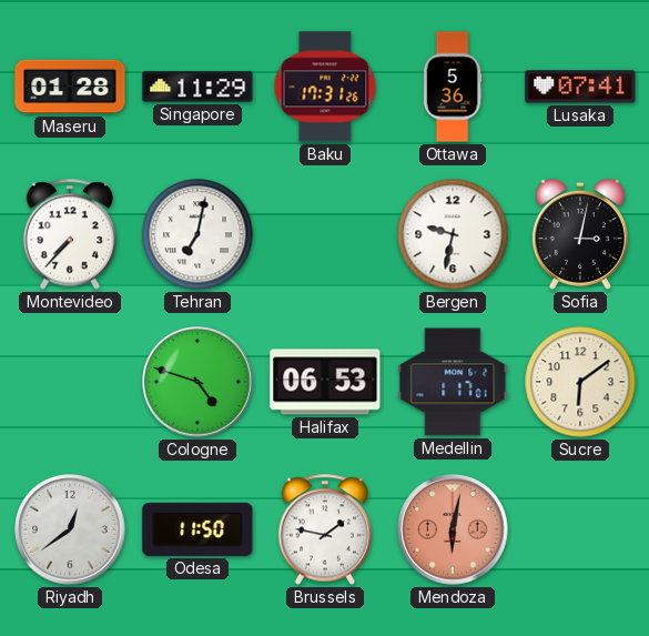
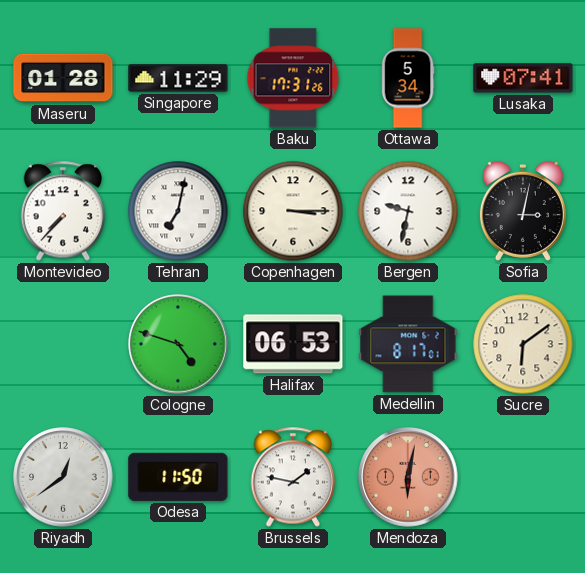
Ottawa: 5:36 -> 5:34
Copenhagen: none -> 3:15
Medellin: 1:17 -> 8:17
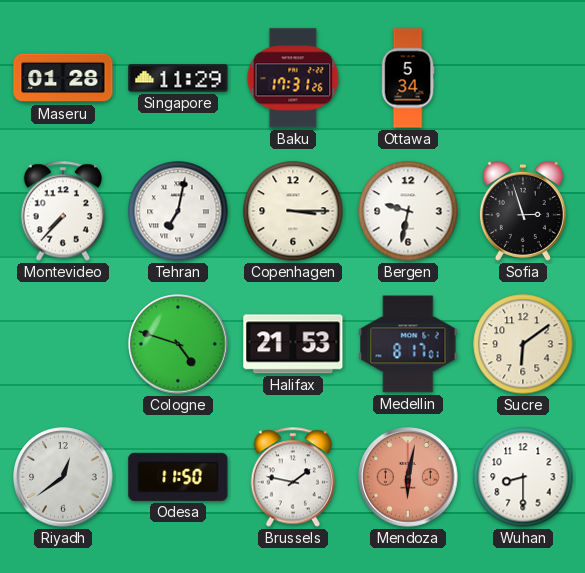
Lusaka: 07:41 -> none
Sofia: 3:02 -> 2:57
Halifax: 06:53 -> 21:53
Wuhan: none -> 8:30
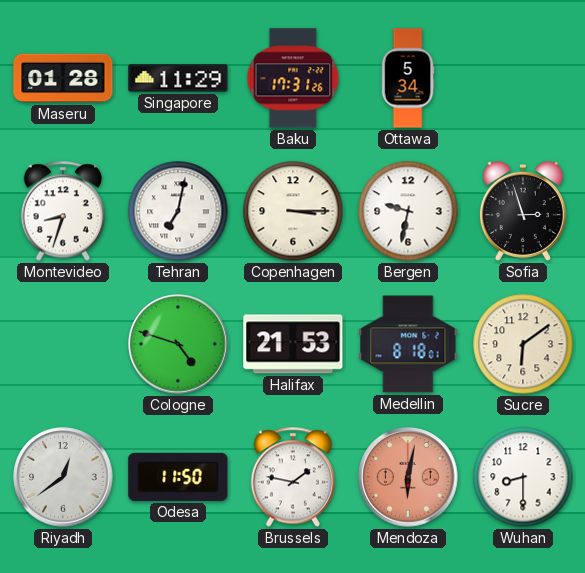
Montevideo: 7:37 -> 8:33
Medellin: 8:17 -> 8:18
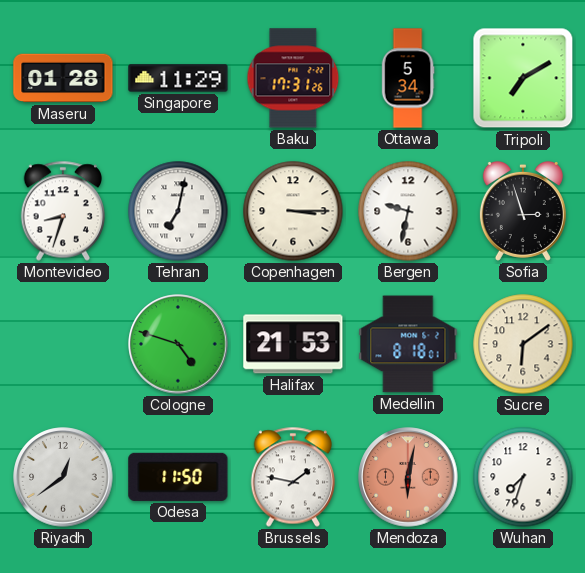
Tripoli: none -> 7:10
Wuhan: 8:30 -> 7:33
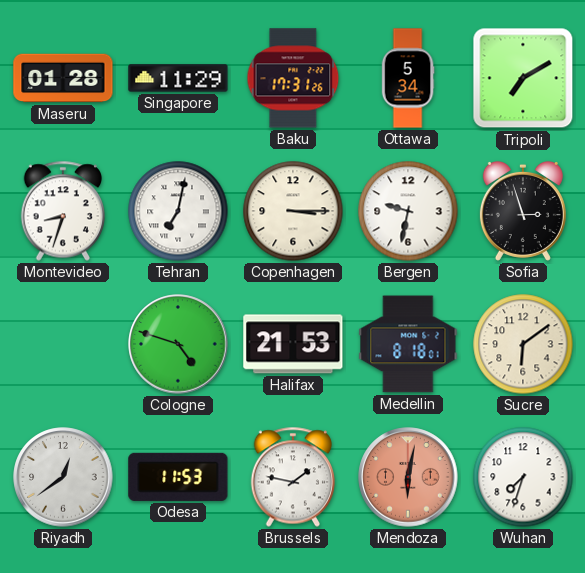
Odesa: 11:50 -> 11:53
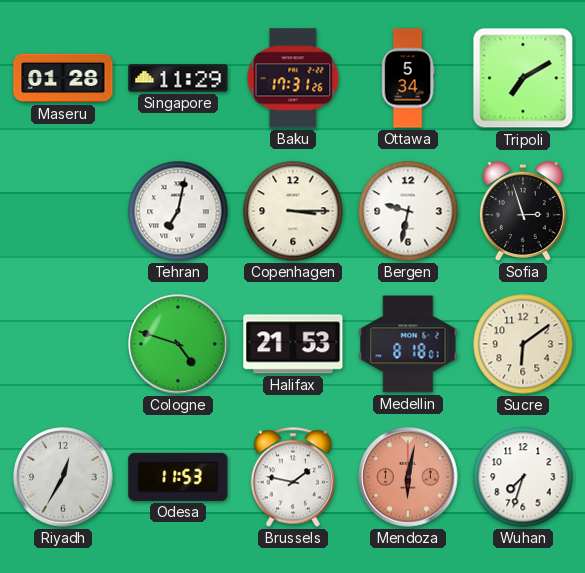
Montevideo: 8:33 -> none
Riyadh: 12:39 -> 12:35
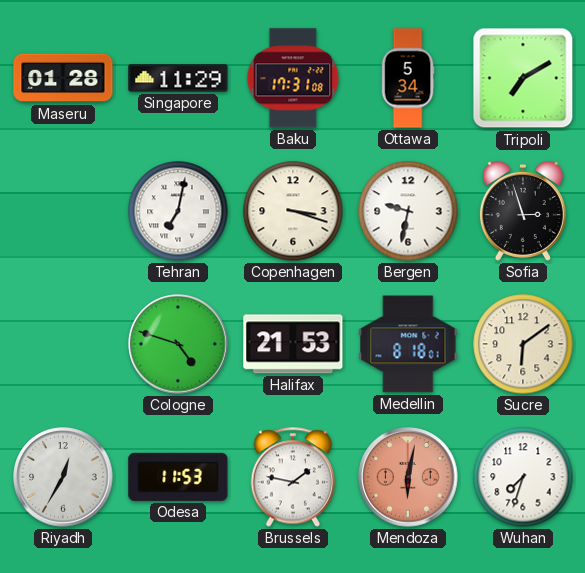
Baku: 17:31:26 -> 17:31:08
Copenhagen: 3:15 -> 3:18
